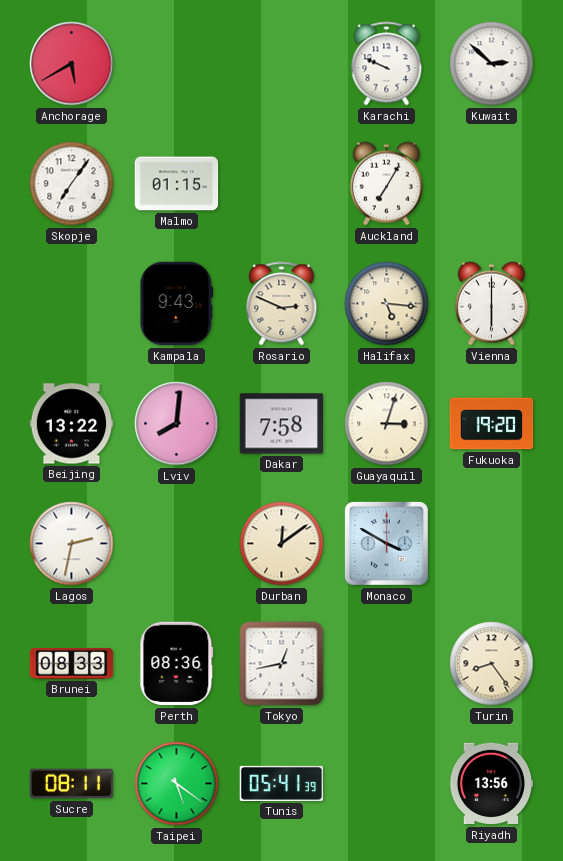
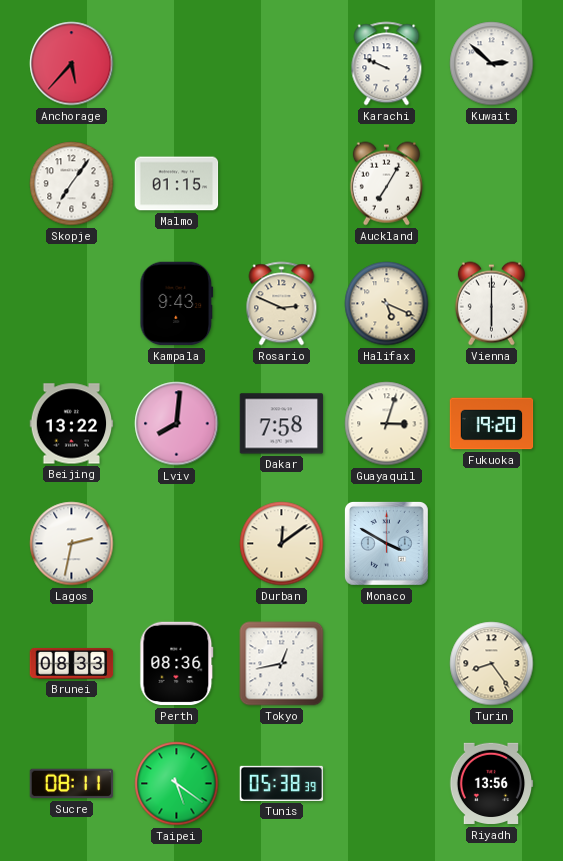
Anchorage: 5:40 -> 5:37
Halifax: 5:16 -> 5:19
Tunis: 05:41 -> 05:38
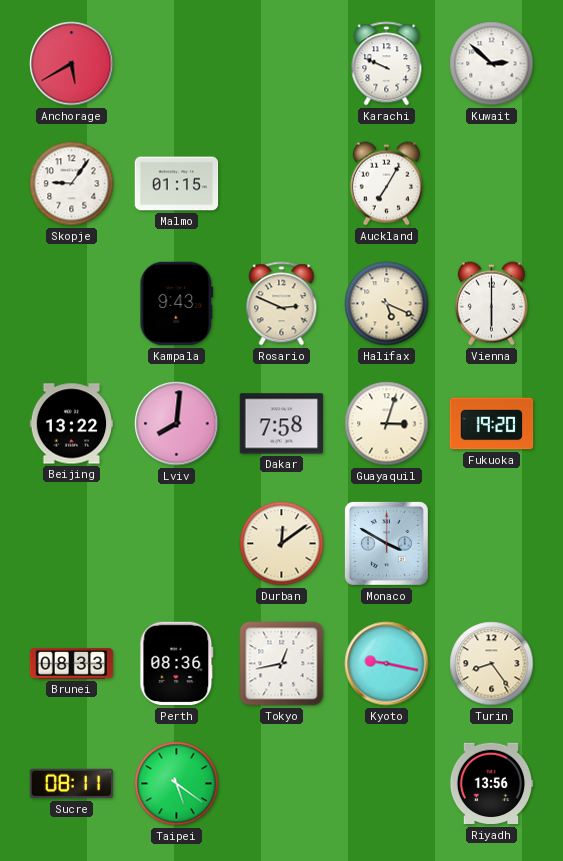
Anchorage: 5:37 -> 5:40
Skopje: 7:06 -> 9:06
Lagos: 2:32 -> none
Kyoto: none -> 9:17
Tunis: 05:38 -> none
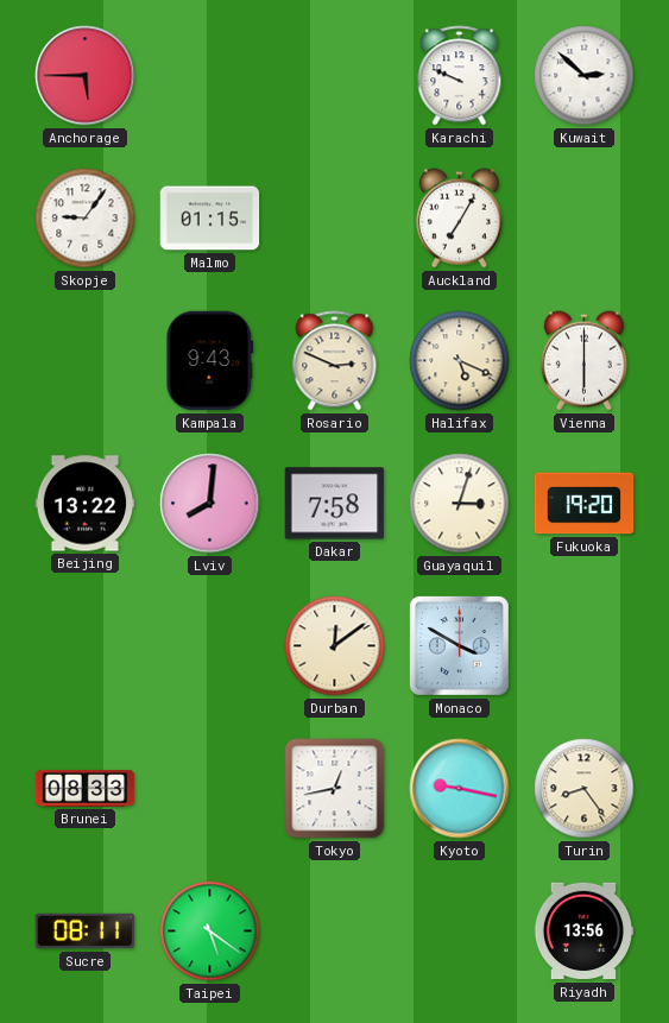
Anchorage: 5:40 -> 5:45
Perth: 08:36 -> none
